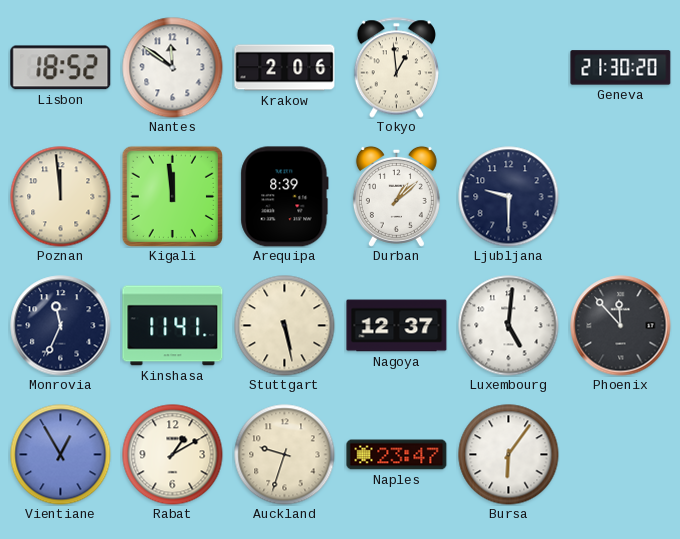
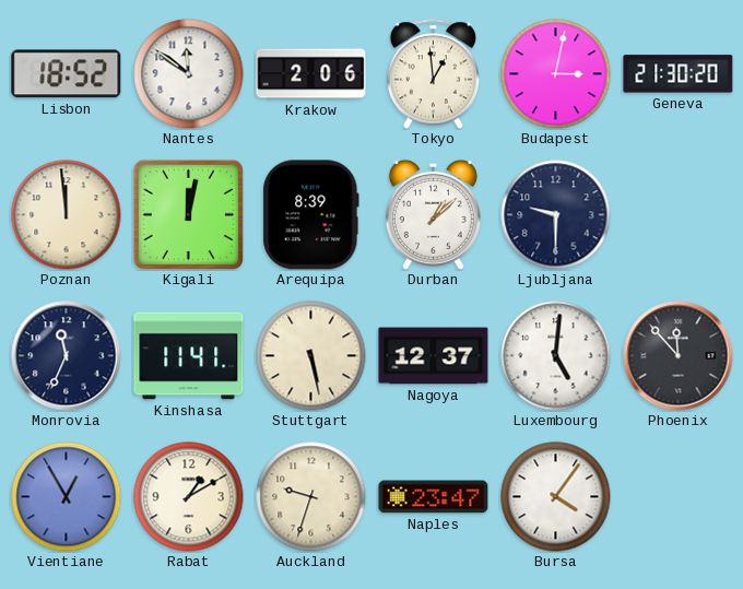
Budapest: none -> 3:02
Kigali: 11:59 -> 12:02
Bursa: 6:06 -> 4:06
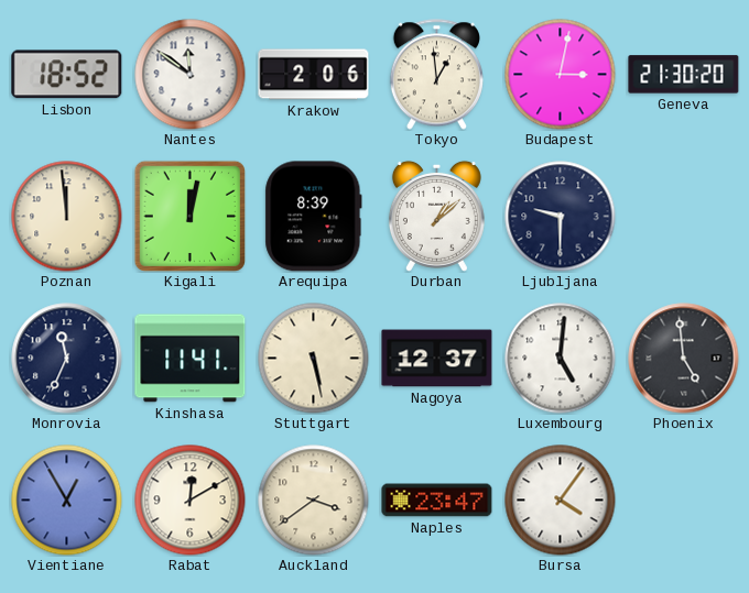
Phoenix: 11:53 -> 4:59
Rabat: 1:10 -> 12:10
Auckland: 9:33 -> 3:39
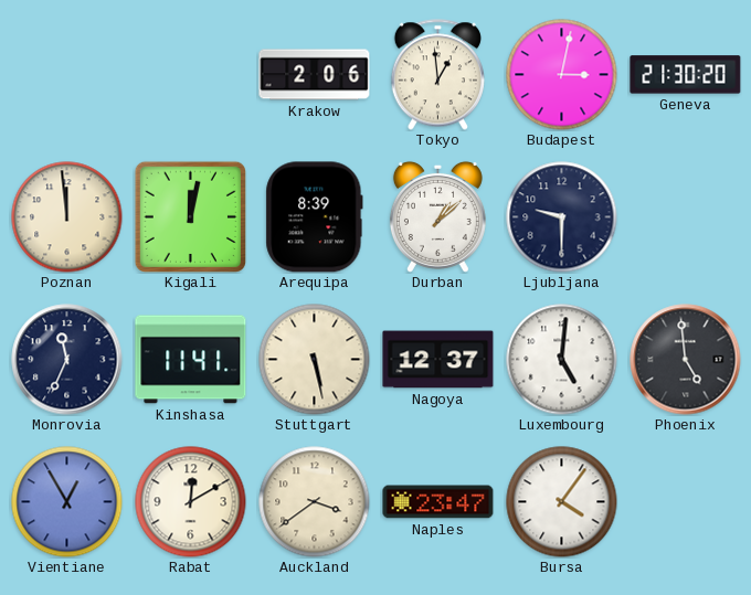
Lisbon: 18:52 -> none
Nantes: 11:51 -> none
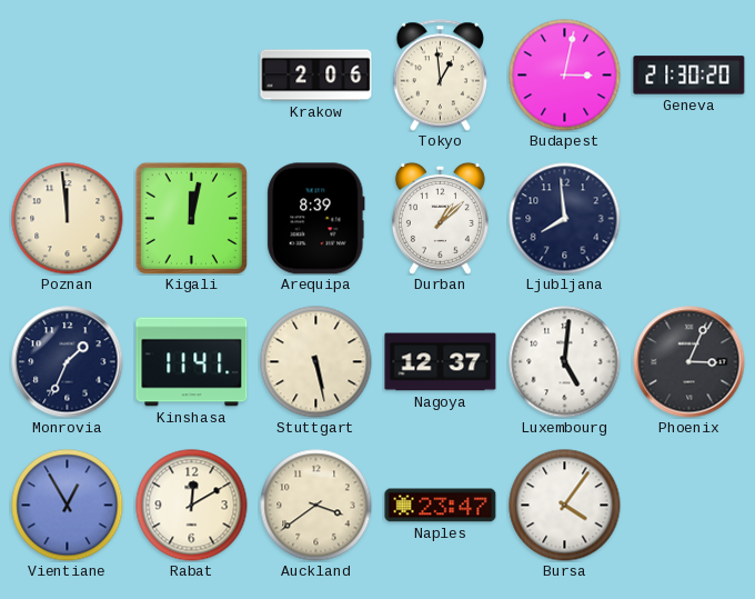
Ljubljana: 9:30 -> 7:59
Monrovia: 11:34 -> 1:34
Phoenix: 4:59 -> 3:04
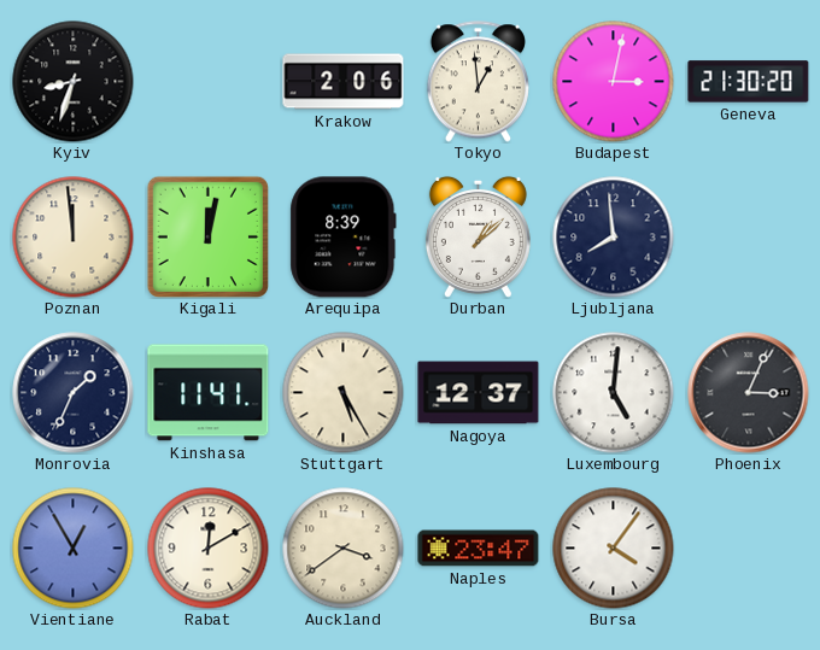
Kyiv: none -> 8:33
Stuttgart: 5:28 -> 5:25
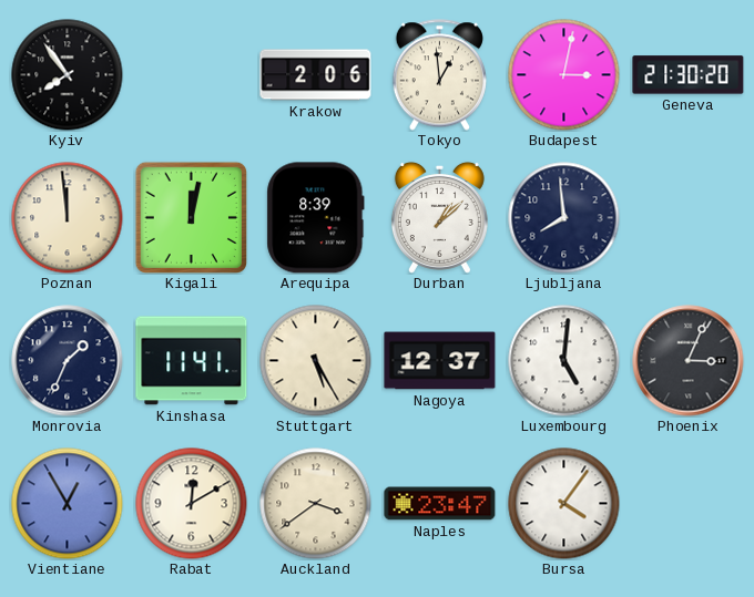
Kyiv: 8:33 -> 7:54
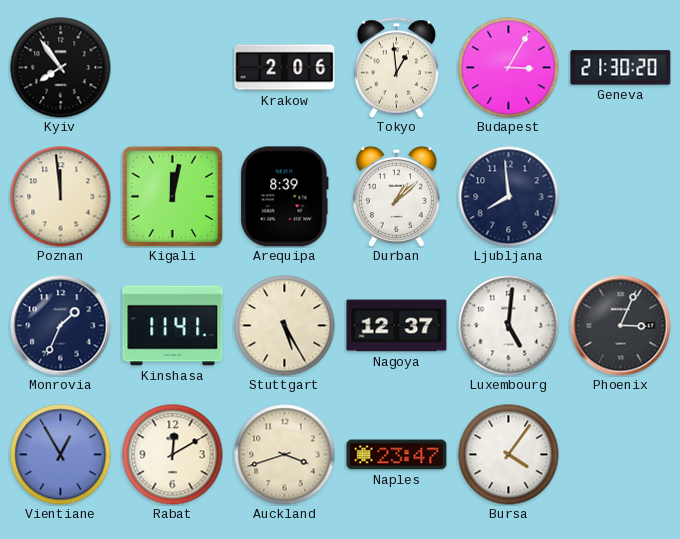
Budapest: 3:02 -> 3:05
Auckland: 3:39 -> 3:42
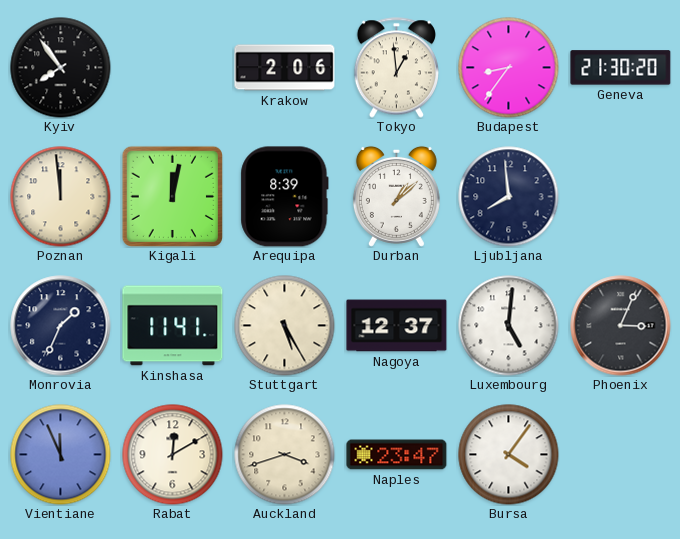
Budapest: 3:05 -> 8:36
Vientiane: 12:55 -> 11:56
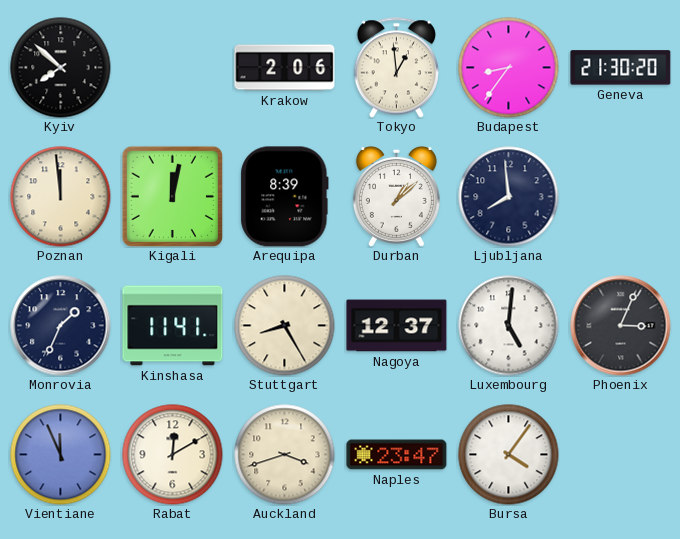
Kyiv: 7:54 -> 7:52
Stuttgart: 5:25 -> 8:25
